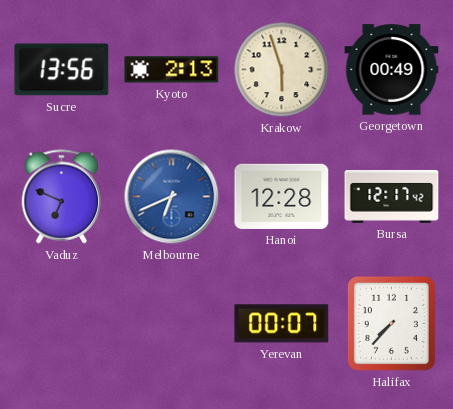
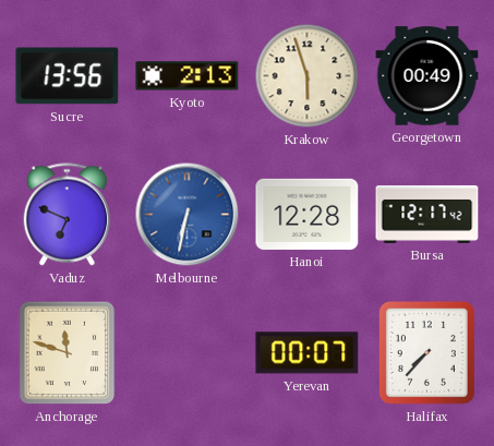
Melbourne: 6:41 -> 6:32
Anchorage: none -> 11:48
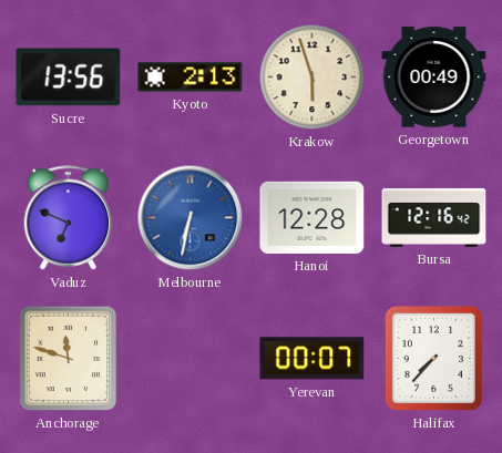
Bursa: 12:17 -> 12:16
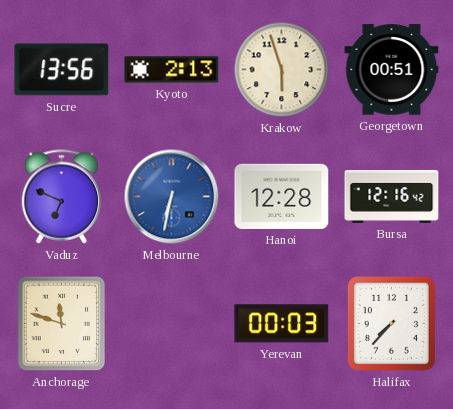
Georgetown: 00:49 -> 00:51
Yerevan: 00:07 -> 00:03
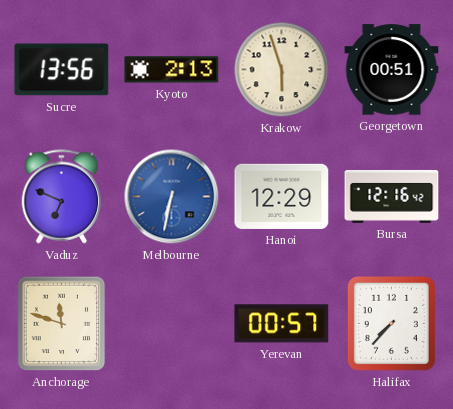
Hanoi: 12:28 -> 12:29
Yerevan: 00:03 -> 00:57
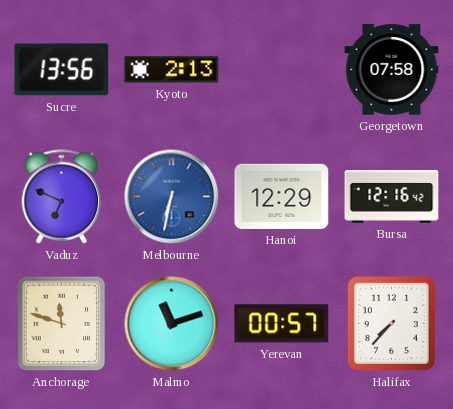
Krakow: 5:57 -> none
Georgetown: 00:51 -> 07:58
Malmo: none -> 11:12
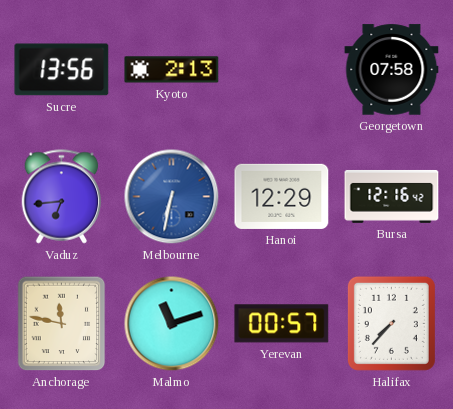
Vaduz: 6:49 -> 6:44
Anchorage: 11:48 -> 11:47
